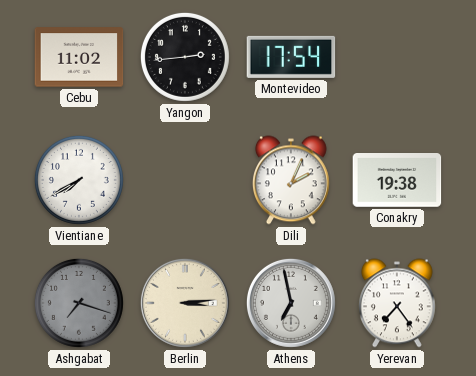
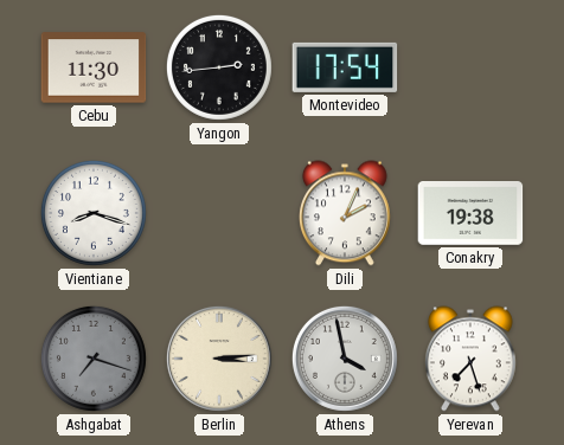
Cebu: 11:02 -> 11:30
Vientiane: 7:40 -> 8:18
Athens: 6:58 -> 3:58
Yerevan: 7:24 -> 7:27
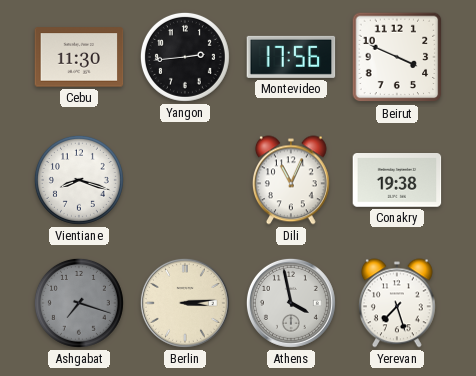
Montevideo: 17:54 -> 17:56
Beirut: none -> 3:49
Dili: 2:04 -> 11:04
